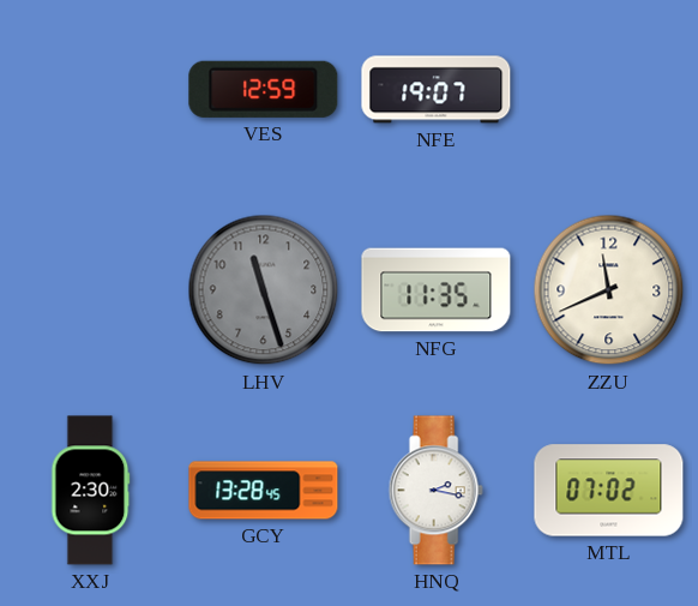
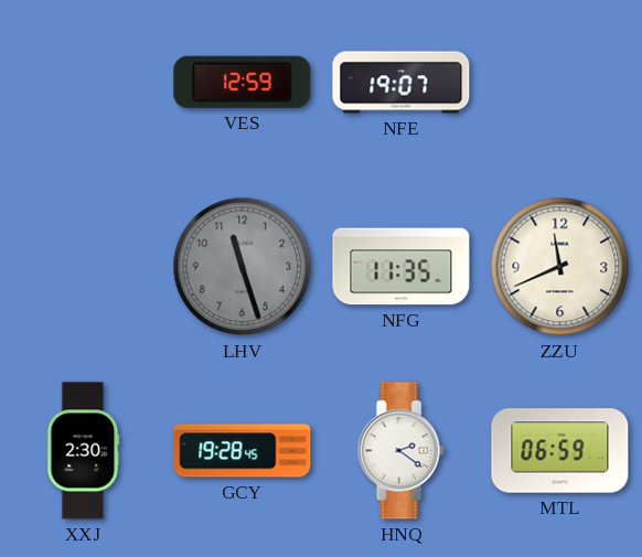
GCY: 13:28 -> 19:28
HNQ: 2:17 -> 2:21
MTL: 07:02 -> 06:59
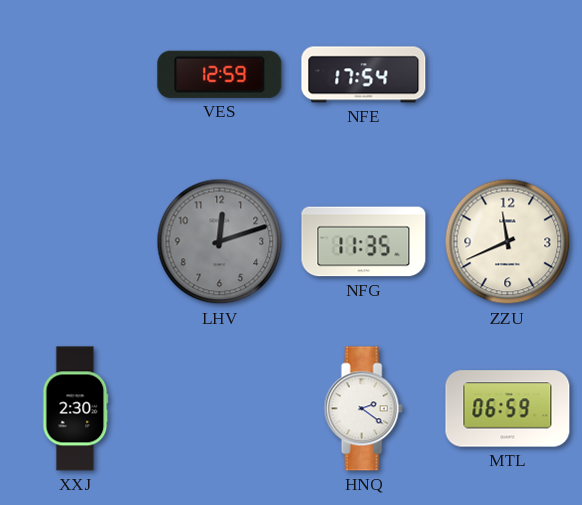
NFE: 19:07 -> 17:54
LHV: 11:27 -> 12:12
GCY: 19:28 -> none
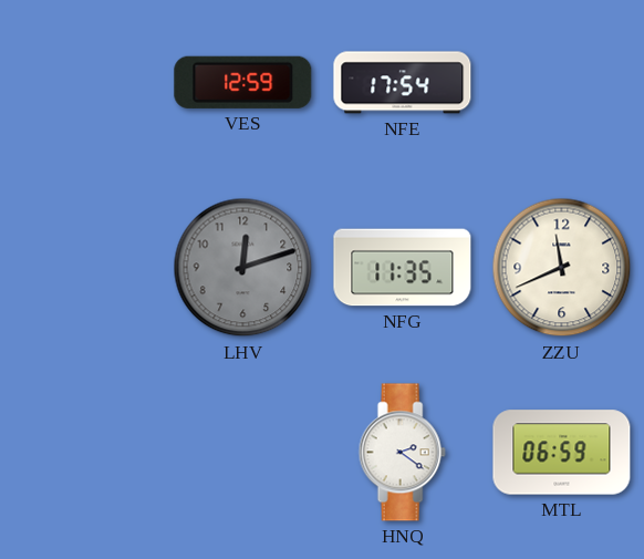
XXJ: 2:30 -> none
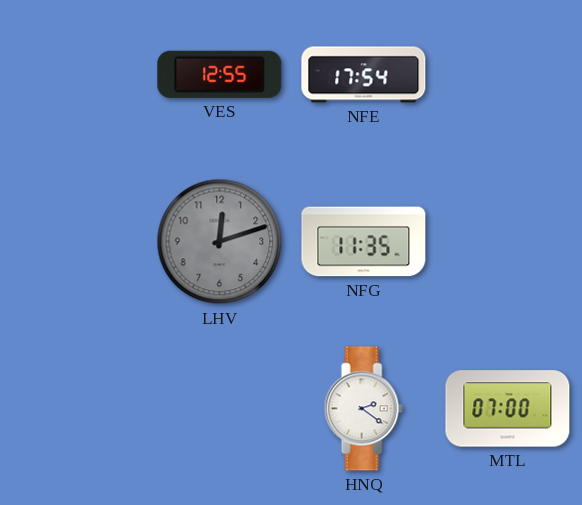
VES: 12:59 -> 12:55
ZZU: 11:41 -> none
MTL: 06:59 -> 07:00
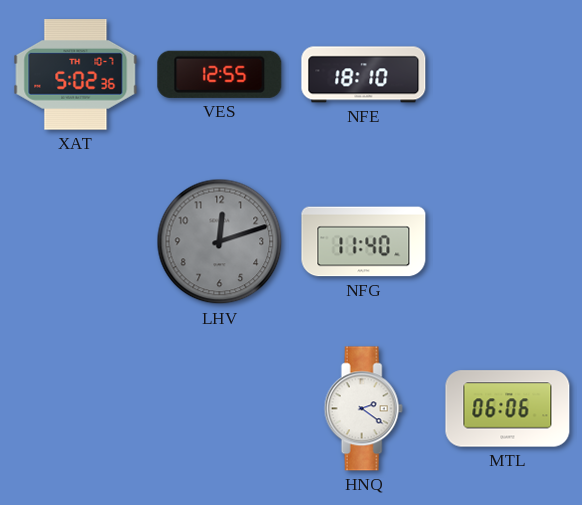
XAT: none -> 5:02
NFE: 17:54 -> 18:10
NFG: 11:35 -> 11:40
MTL: 07:00 -> 06:06
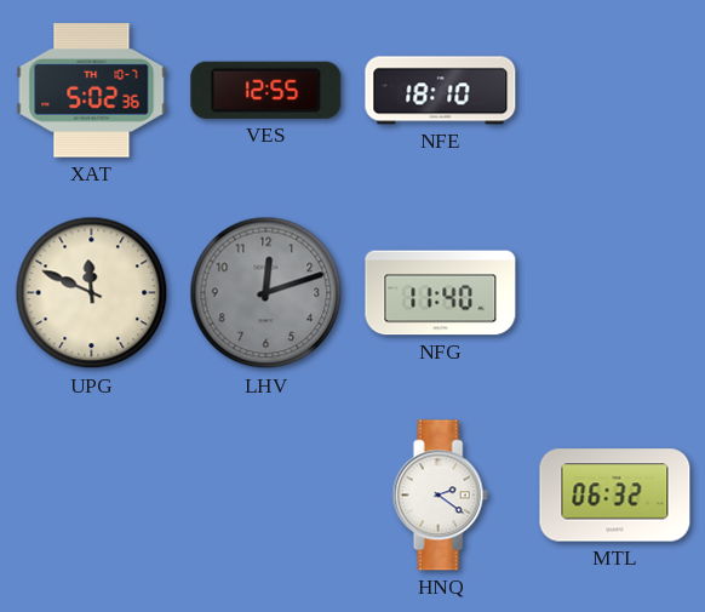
UPG: none -> 11:49
MTL: 06:06 -> 06:32
